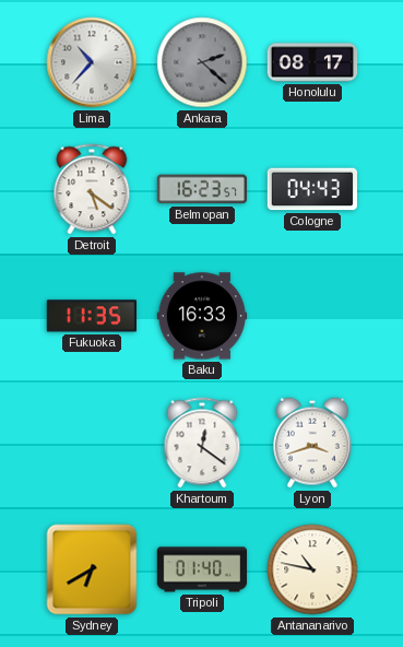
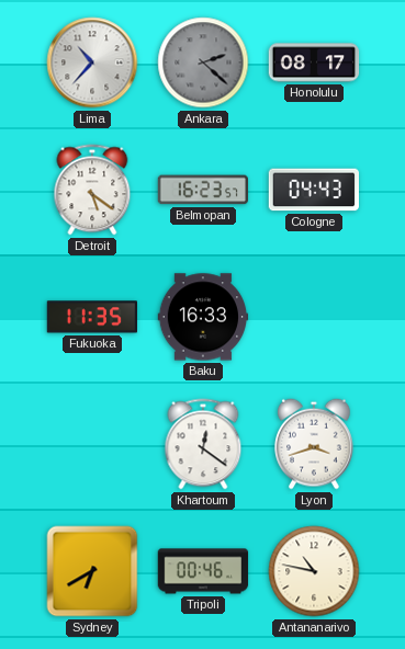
Tripoli: 01:40 -> 00:46
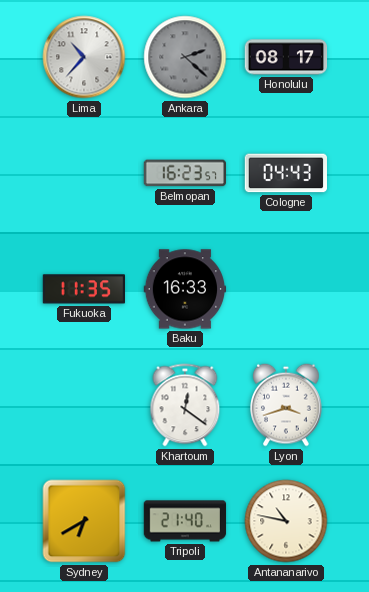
Detroit: 5:21 -> none
Tripoli: 00:46 -> 21:40
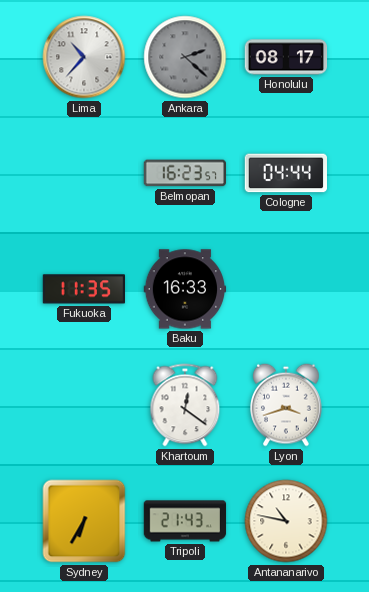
Cologne: 04:43 -> 04:44
Sydney: 6:40 -> 6:35
Tripoli: 21:40 -> 21:43
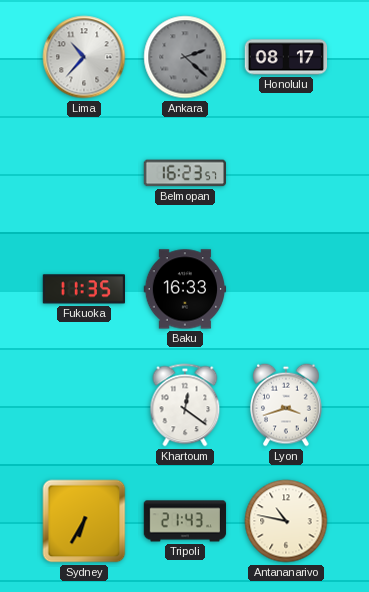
Cologne: 04:44 -> none
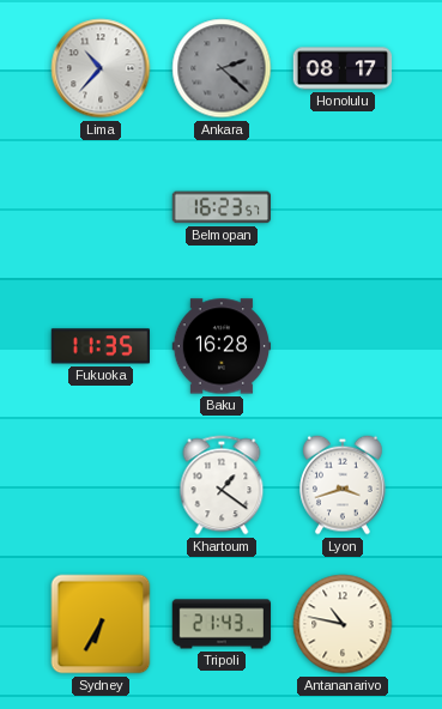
Baku: 16:33 -> 16:28
Khartoum: 12:21 -> 1:21
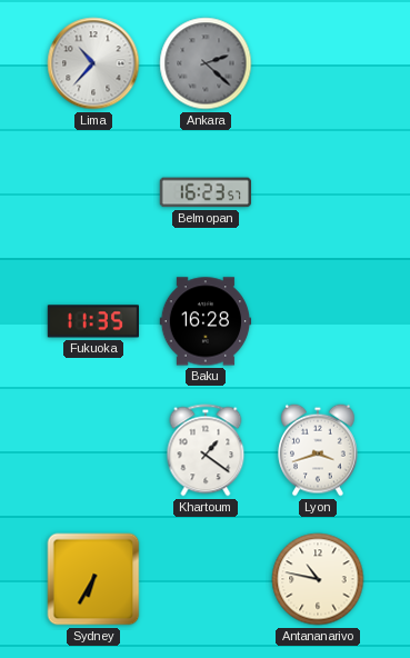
Honolulu: 08:17 -> none
Tripoli: 21:43 -> none
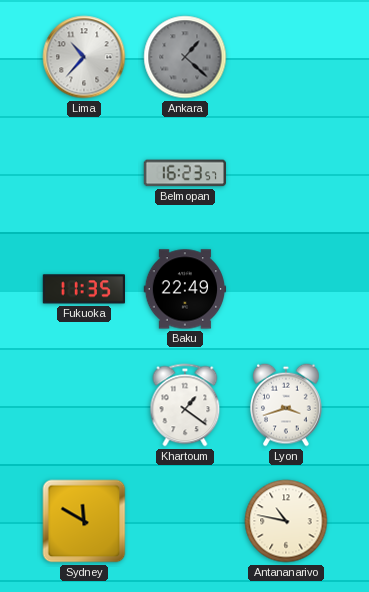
Ankara: 2:22 -> 1:22
Baku: 16:28 -> 22:49
Sydney: 6:35 -> 11:50
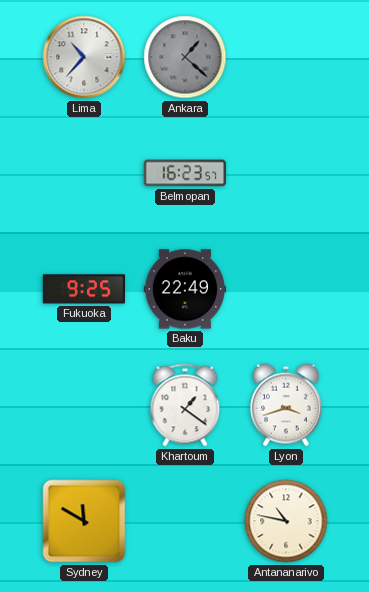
Fukuoka: 11:35 -> 9:25
